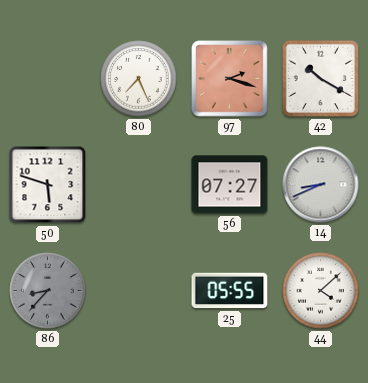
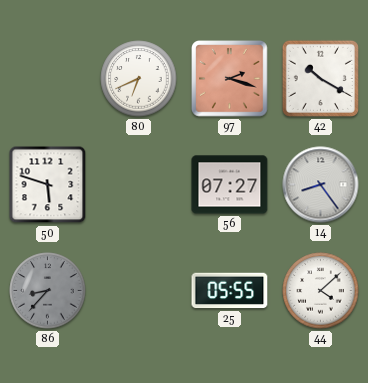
80: 7:26 -> 6:41
14: 8:41 -> 8:24
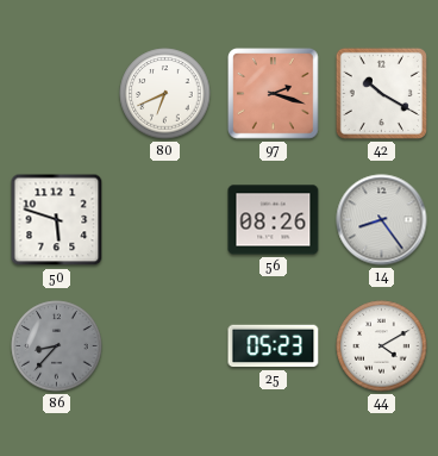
56: 07:27 -> 08:26
25: 05:55 -> 05:23
44: 4:08 -> 4:10
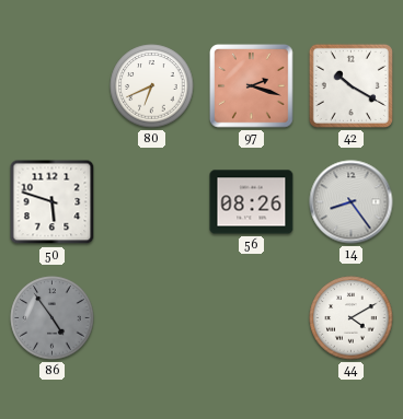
86: 8:37 -> 4:54
25: 05:23 -> none
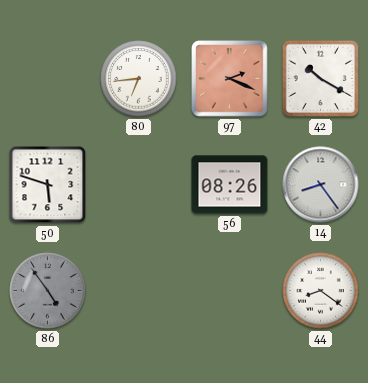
80: 6:41 -> 6:44
97: 2:18 -> 2:19
44: 4:10 -> 8:21
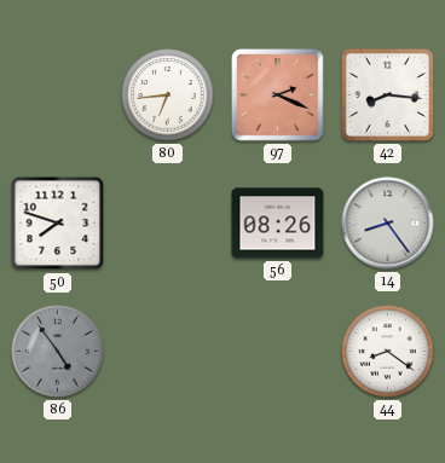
42: 10:20 -> 8:16
50: 5:48 -> 7:48
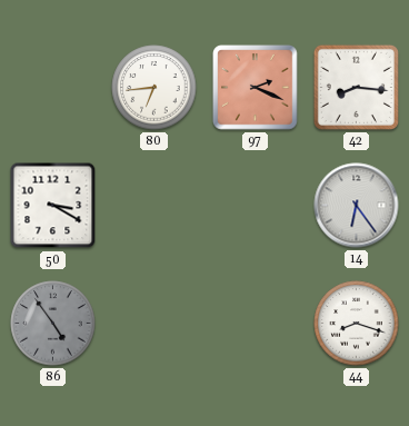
50: 7:48 -> 3:20
56: 08:26 -> none
14: 8:24 -> 6:24
44: 8:21 -> 8:18
